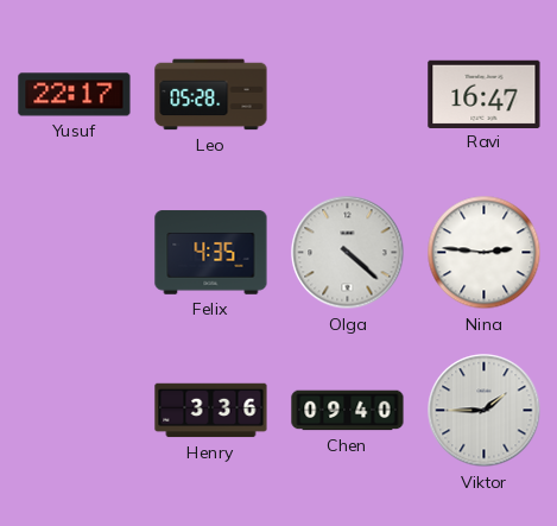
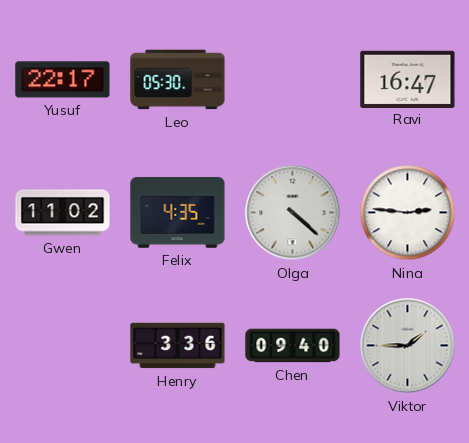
Leo: 05:28 -> 05:30
Gwen: none -> 11:02
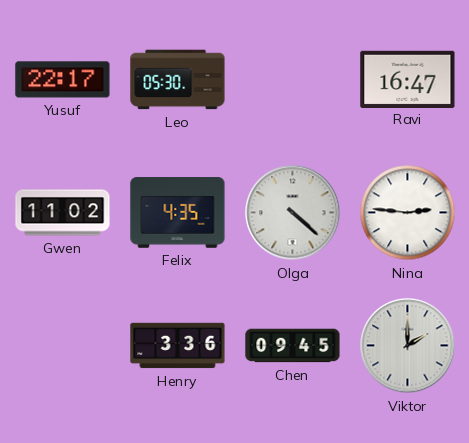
Chen: 09:40 -> 09:45
Viktor: 1:45 -> 2:00
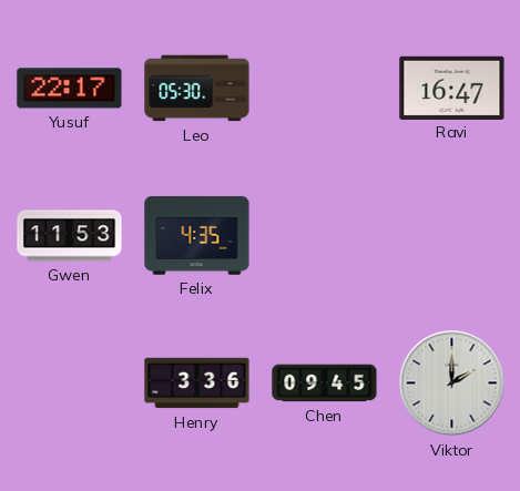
Gwen: 11:02 -> 11:53
Olga: 4:22 -> none
Nina: 2:46 -> none
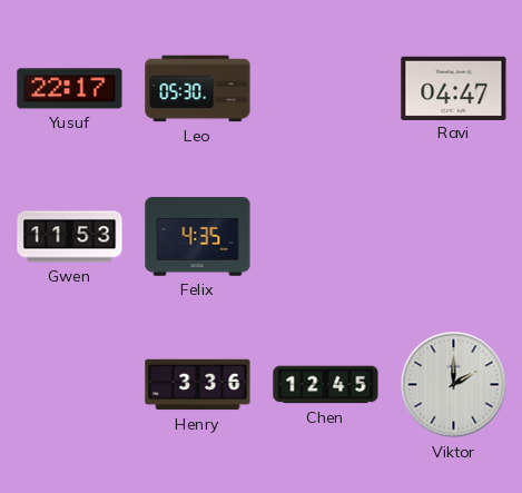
Ravi: 16:47 -> 04:47
Chen: 09:45 -> 12:45
